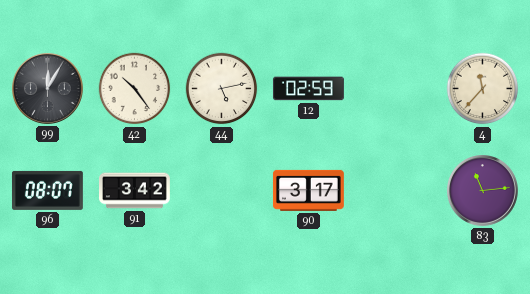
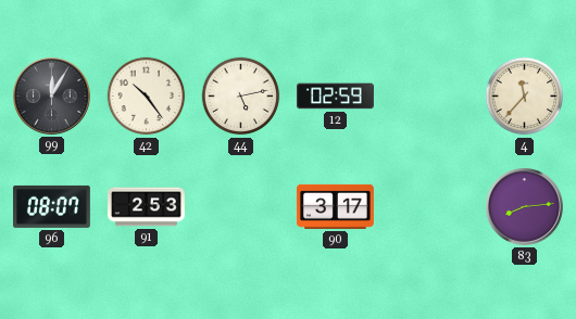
91: 3:42 -> 2:53
83: 11:14 -> 8:14
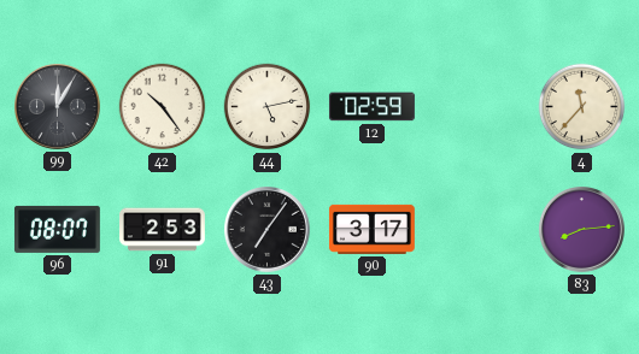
43: none -> 7:06
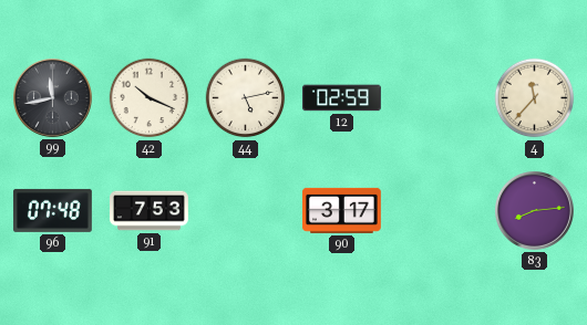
99: 12:05 -> 11:43
42: 10:24 -> 10:19
96: 08:07 -> 07:48
91: 2:53 -> 7:53
43: 7:06 -> none
